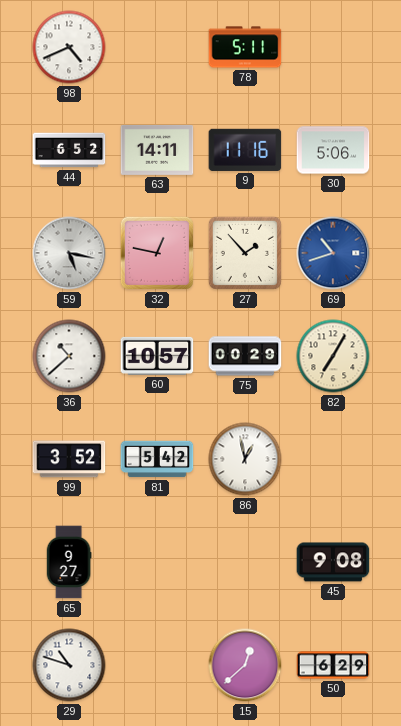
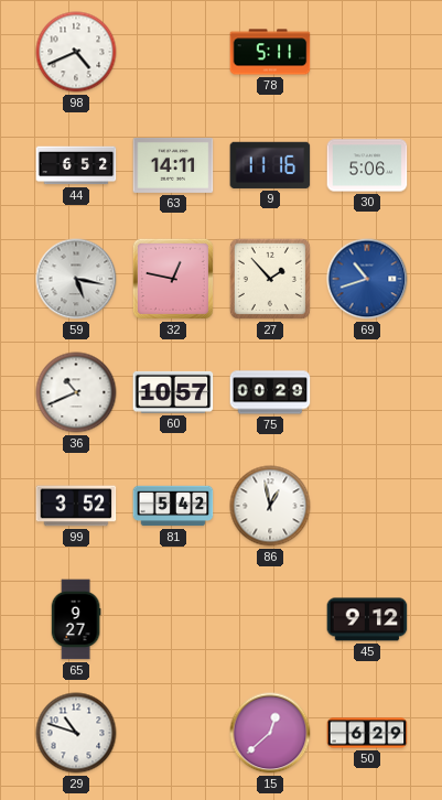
36: 10:38 -> 10:41
82: 7:05 -> none
45: 9:08 -> 9:12
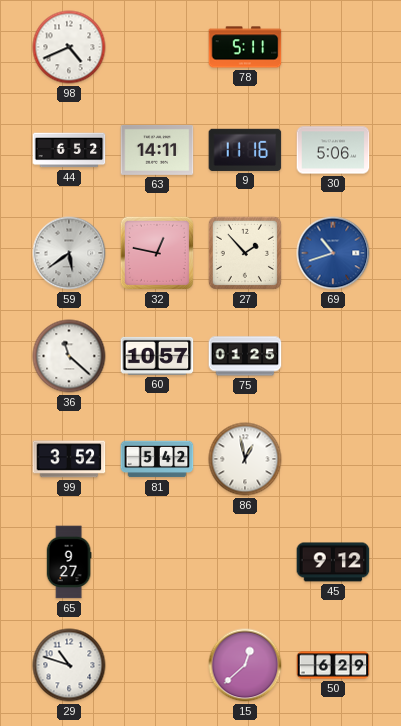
59: 5:17 -> 5:39
36: 10:41 -> 11:22
75: 00:29 -> 01:25
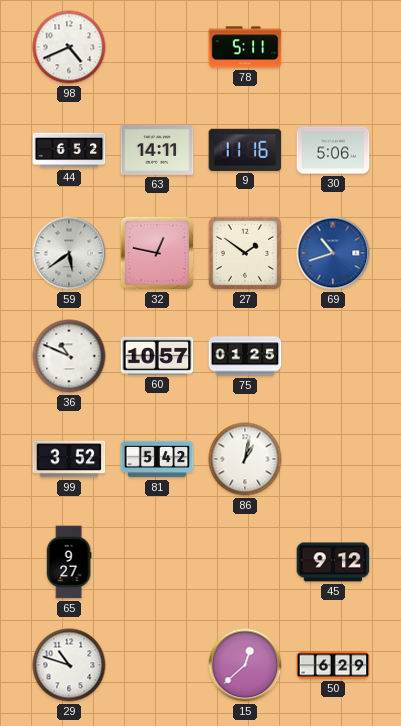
27: 1:53 -> 1:51
36: 11:22 -> 10:49
86: 12:58 -> 1:02
